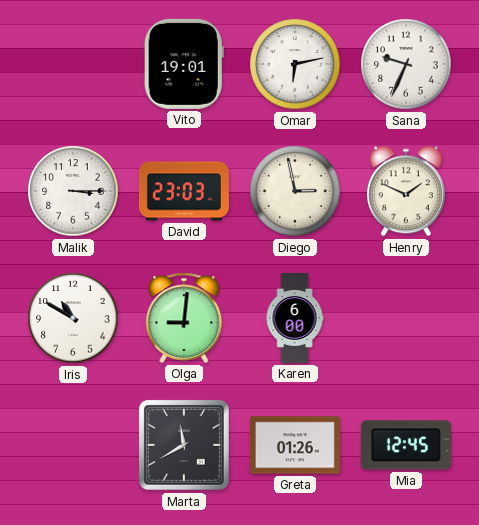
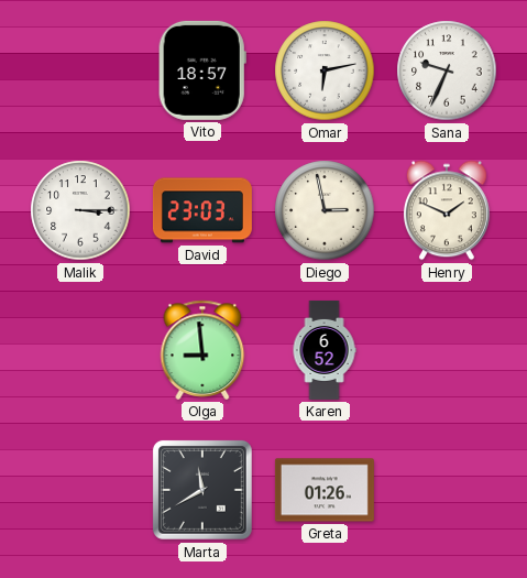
Vito: 19:01 -> 18:57
Iris: 10:50 -> none
Olga: 9:01 -> 8:59
Karen: 6:00 -> 6:52
Mia: 12:45 -> none
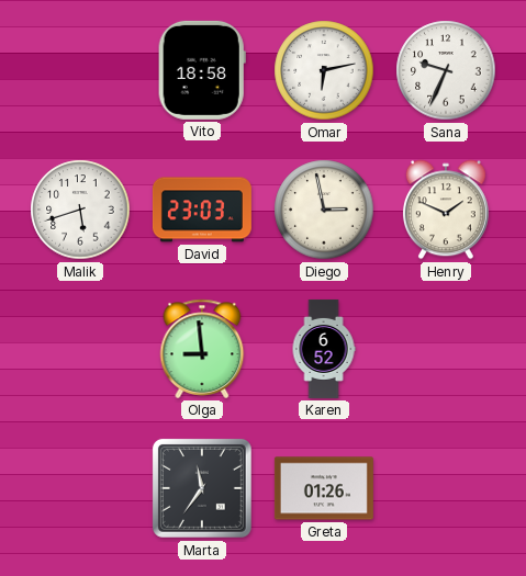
Vito: 18:57 -> 18:58
Malik: 3:15 -> 5:42
Marta: 11:40 -> 11:36
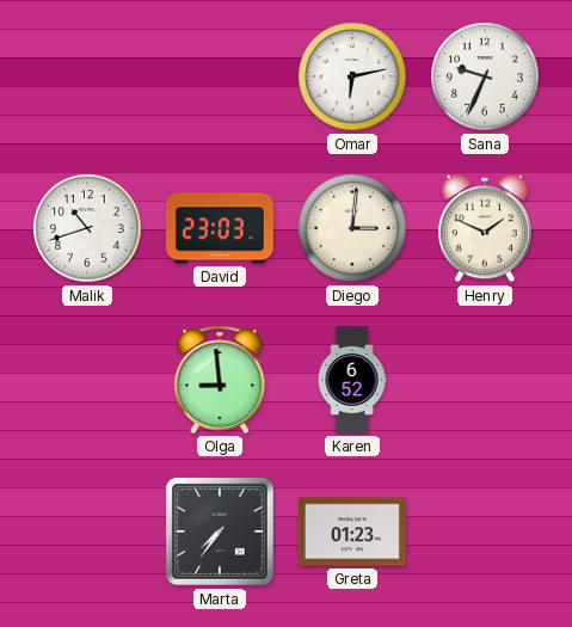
Vito: 18:58 -> none
Malik: 5:42 -> 10:42
Diego: 2:58 -> 3:01
Marta: 11:36 -> 7:36
Greta: 01:26 -> 01:23
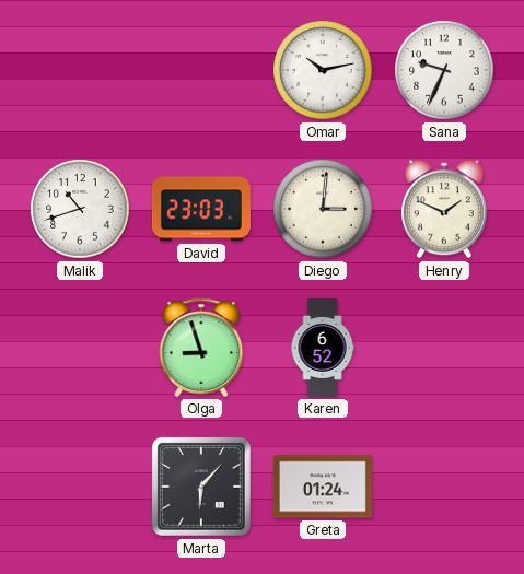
Omar: 6:13 -> 10:13
Olga: 8:59 -> 8:57
Marta: 7:36 -> 6:07
Greta: 01:23 -> 01:24
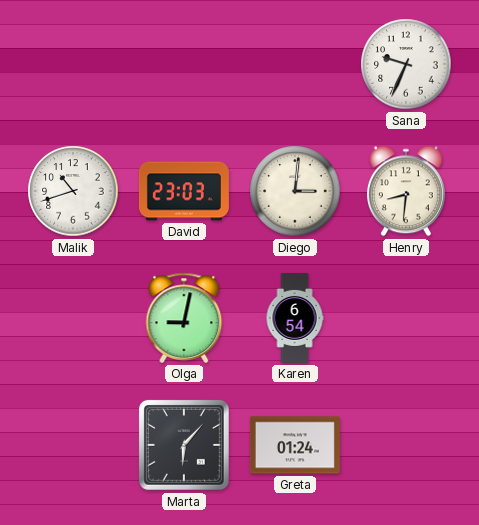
Omar: 10:13 -> none
Henry: 1:49 -> 8:31
Olga: 8:57 -> 9:02
Karen: 6:52 -> 6:54
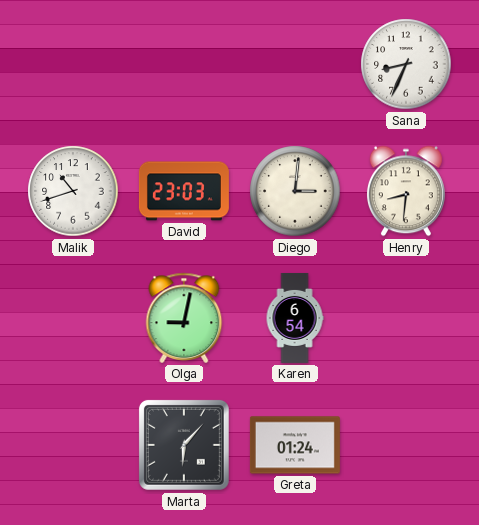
Sana: 9:34 -> 8:34
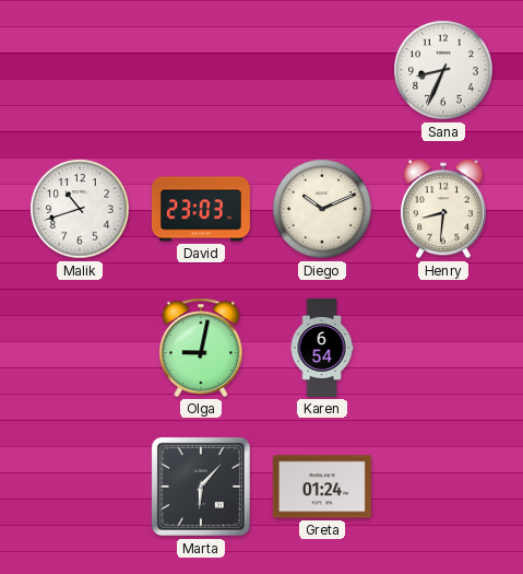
Diego: 3:01 -> 10:11
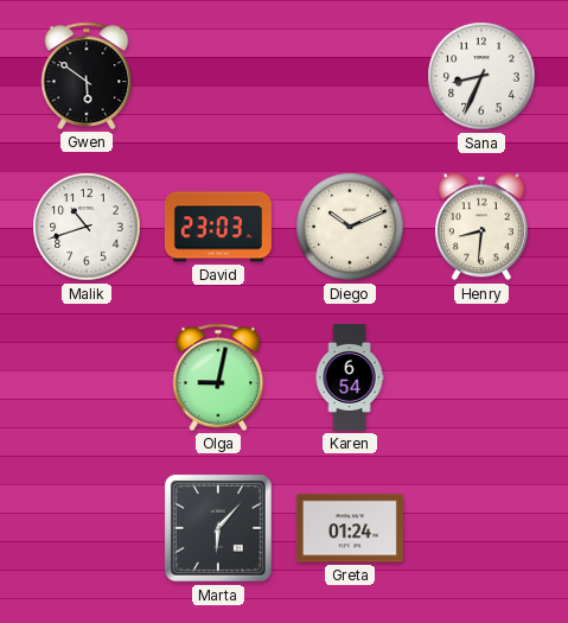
Gwen: none -> 5:51
